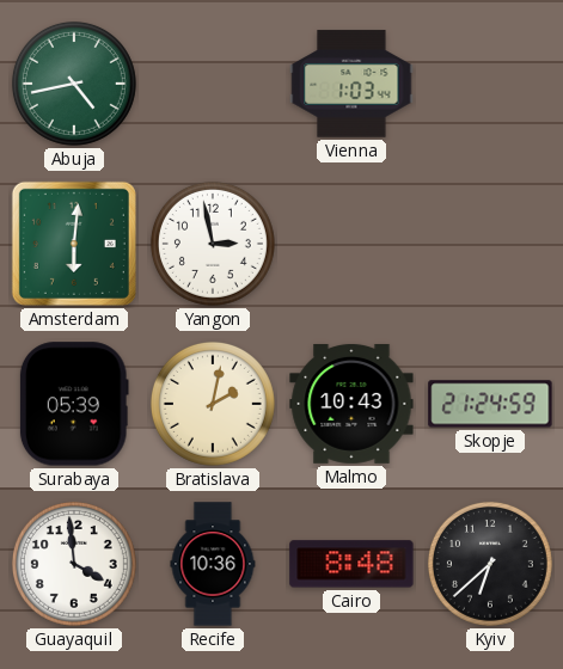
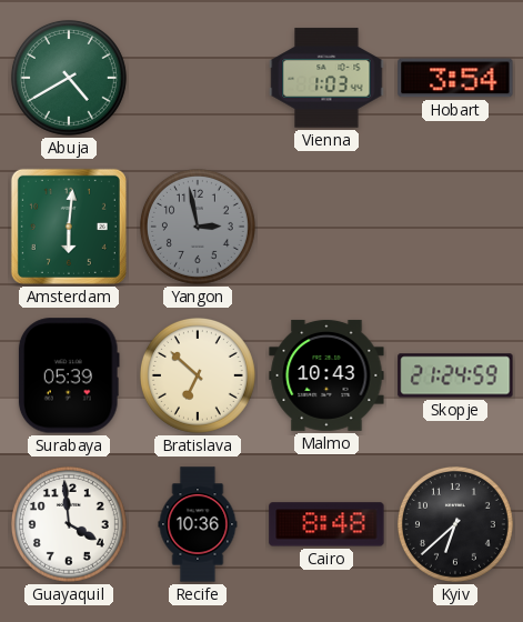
Abuja: 4:43 -> 4:40
Hobart: none -> 3:54
Yangon dial: white -> grey
Bratislava: 2:02 -> 6:52
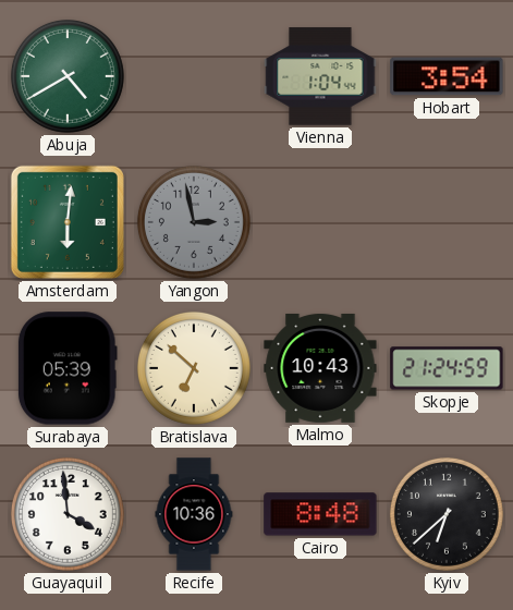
Vienna: 1:03 -> 1:04
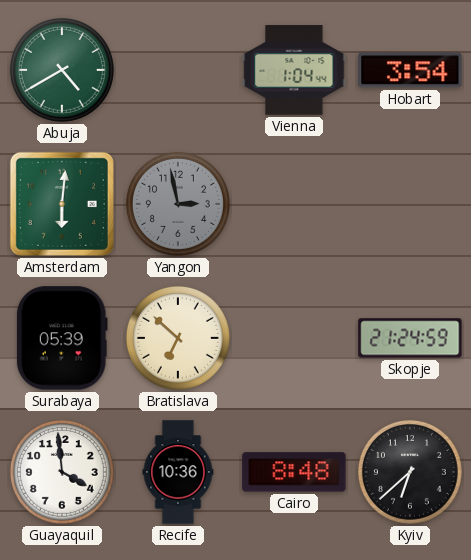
Malmo: 10:43 -> none
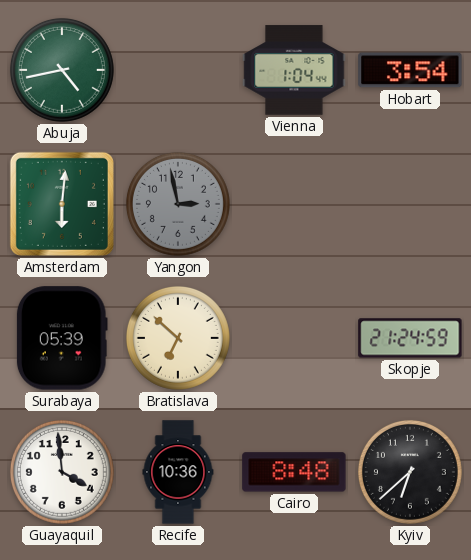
Abuja: 4:40 -> 4:43
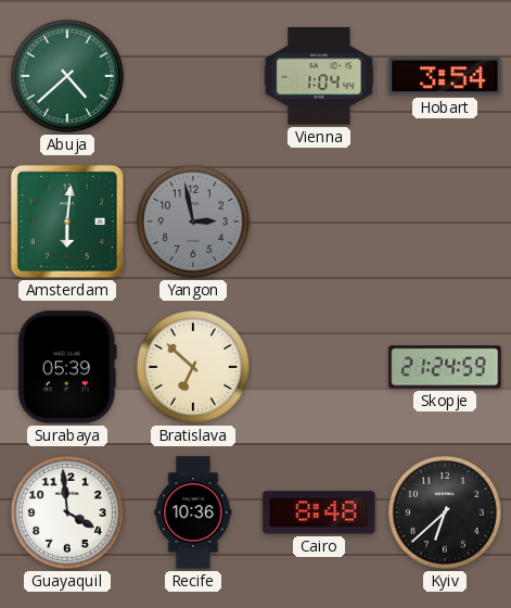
Abuja: 4:43 -> 4:38
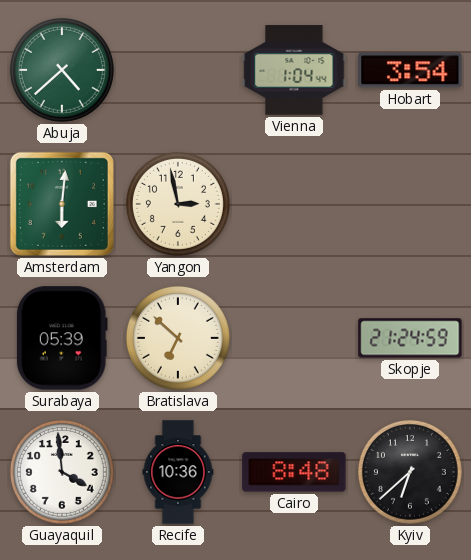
Yangon dial: grey -> cream
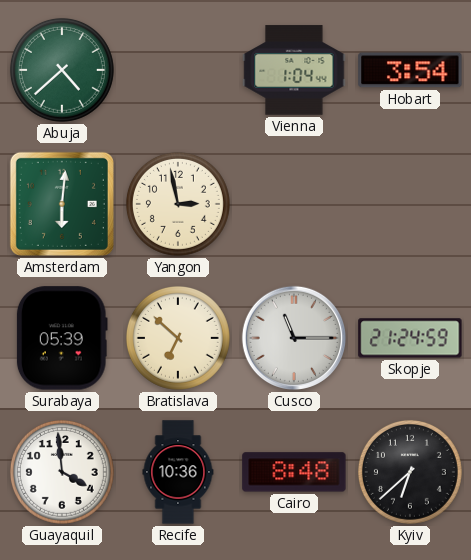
Cusco: none -> 11:15
